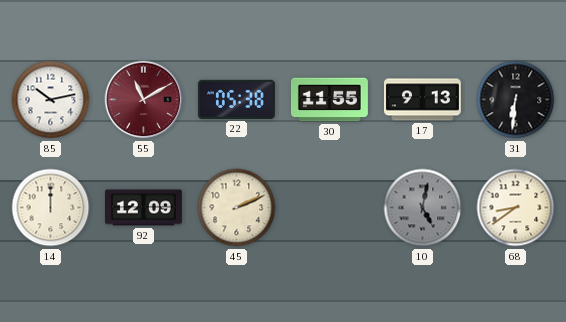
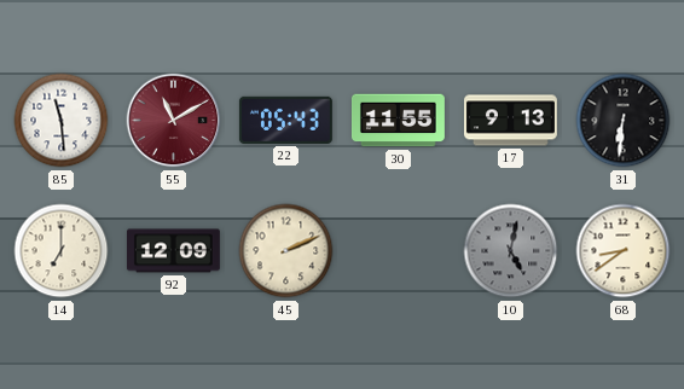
85: 10:13 -> 11:29
22: 05:38 -> 05:43
14: 12:00 -> 7:00
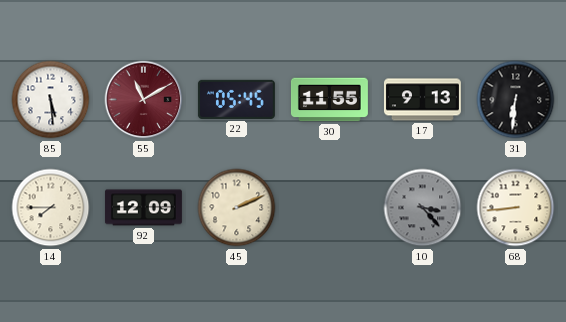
85: 11:29 -> 5:29
22: 05:43 -> 05:45
14: 7:00 -> 7:45
10: 5:02 -> 3:23
68: 8:39 -> 8:44
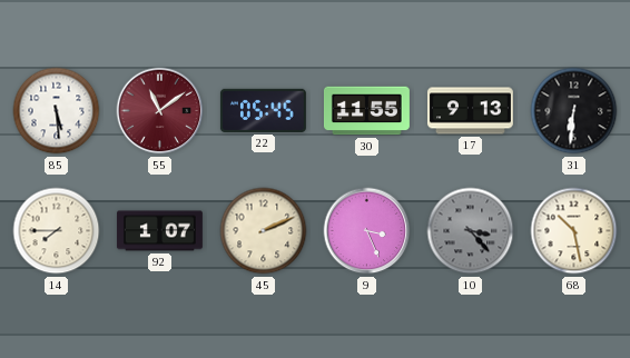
55: 11:10 -> 11:09
92: 12:09 -> 1:07
9: none -> 3:26
68: 8:44 -> 10:28
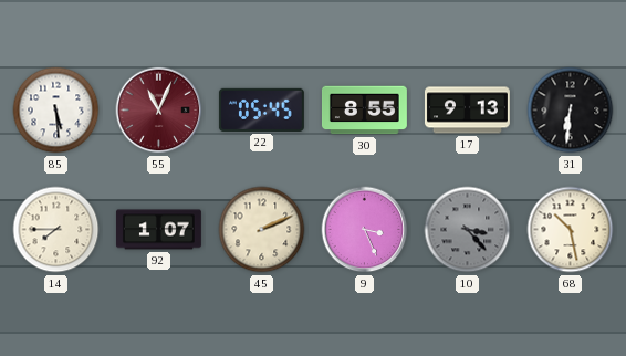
55: 11:09 -> 11:04
30: 11:55 -> 8:55
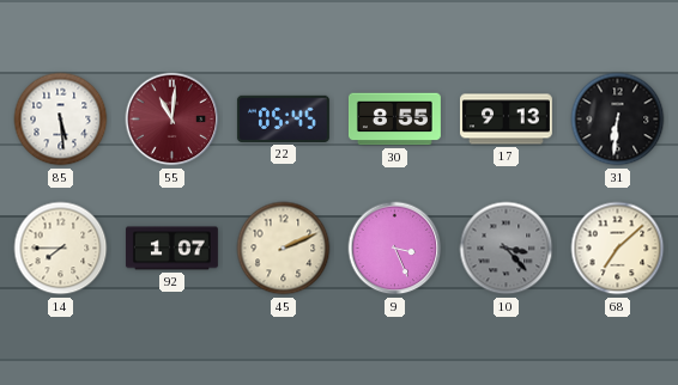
55: 11:04 -> 11:01
68: 10:28 -> 7:08
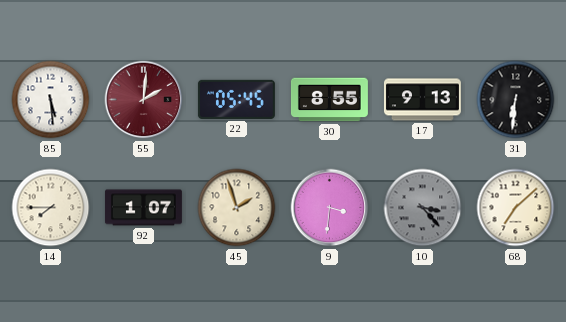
55: 11:01 -> 2:01
45: 2:11 -> 1:57
9: 3:26 -> 3:31
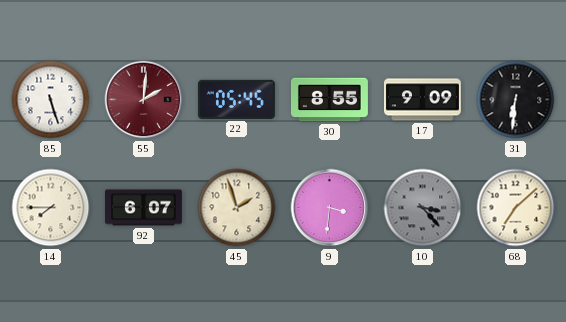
85: 5:29 -> 5:27
17: 9:13 -> 9:09
92: 1:07 -> 6:07
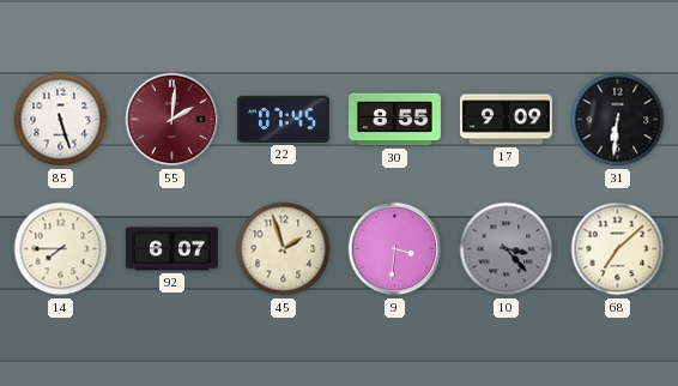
22: 05:45 -> 07:45
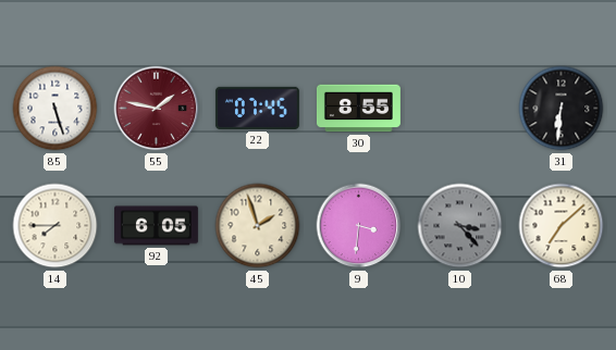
55: 2:01 -> 1:47
17: 9:09 -> none
92: 6:07 -> 6:05
